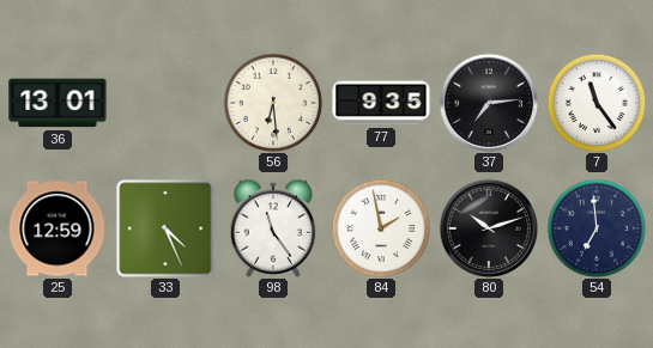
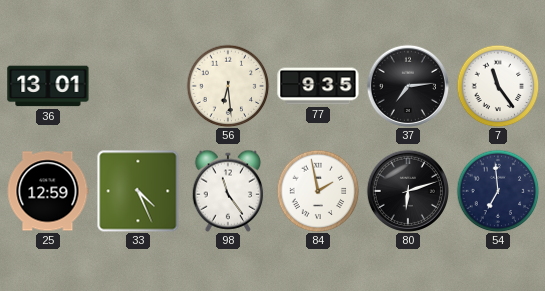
80: 10:12 -> 6:12
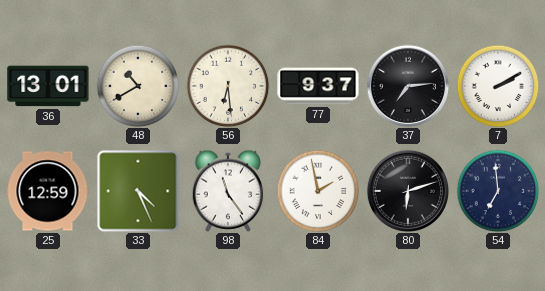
48: none -> 10:40
77: 9:35 -> 9:37
7: 11:24 -> 2:10
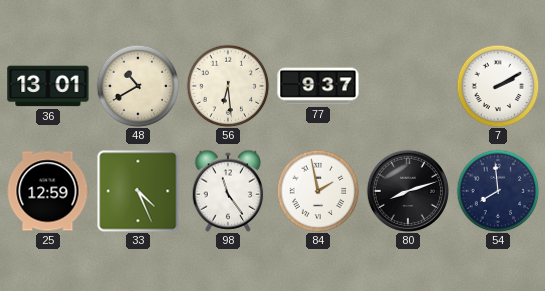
37: 7:14 -> none
80: 6:12 -> 8:12
54: 6:59 -> 7:59
